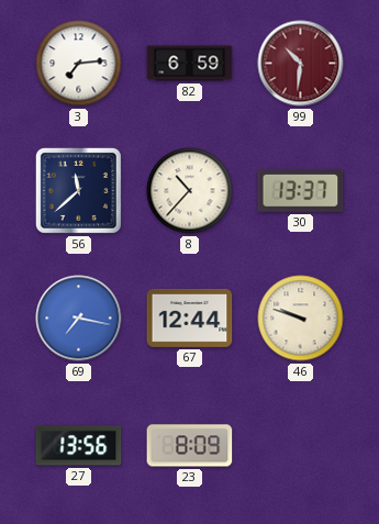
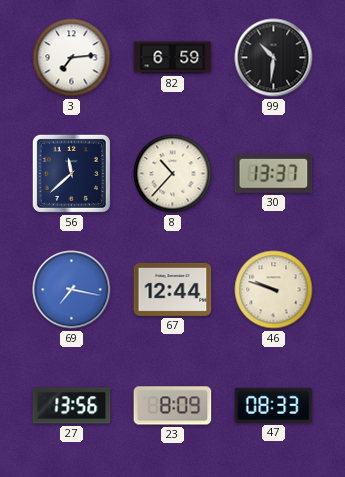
99 dial: burgundy -> black
47: none -> 08:33
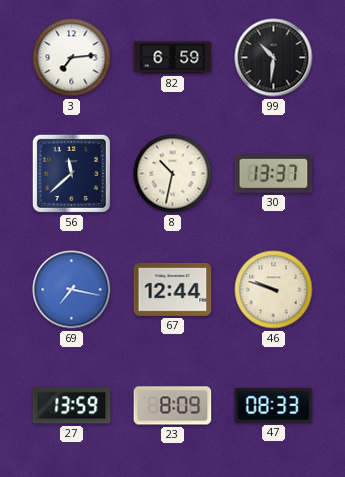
8: 10:37 -> 10:32
27: 13:56 -> 13:59
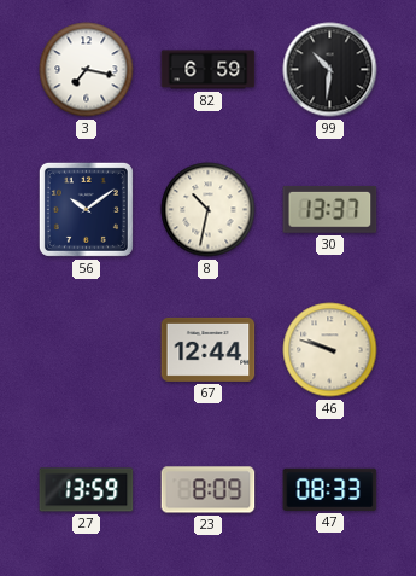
3: 7:14 -> 7:17
56: 11:38 -> 10:09
69: 7:17 -> none
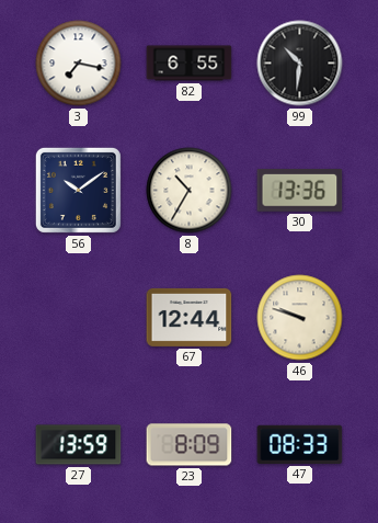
82: 6:59 -> 6:55
8: 10:32 -> 10:35
30: 13:37 -> 13:36
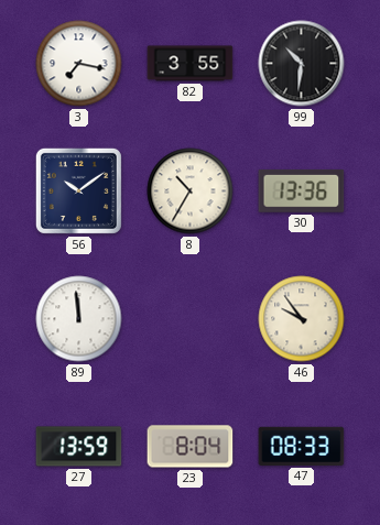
82: 6:55 -> 3:55
89: none -> 11:59
67: 12:44 -> none
46: 9:48 -> 9:54
23: 8:09 -> 8:04
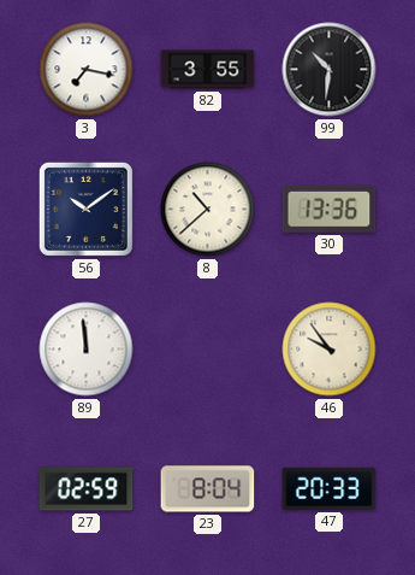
8: 10:35 -> 10:38
27: 13:59 -> 02:59
47: 08:33 -> 20:33
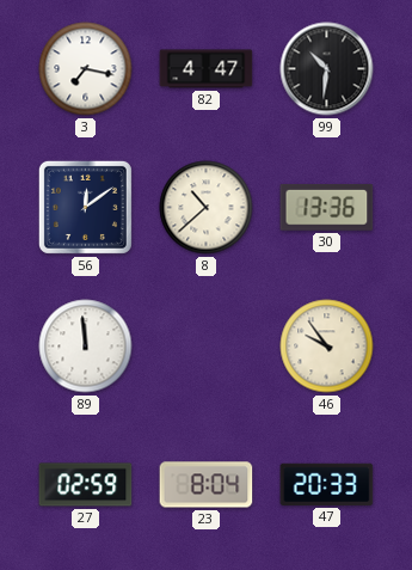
82: 3:55 -> 4:47
56: 10:09 -> 12:09
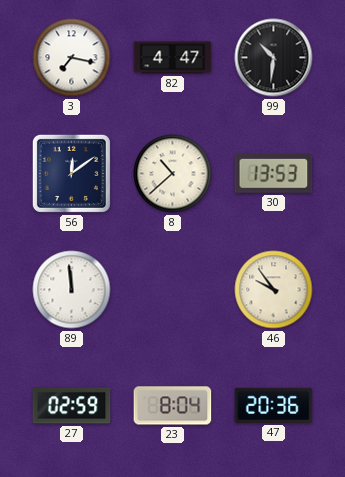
30: 13:36 -> 13:53
47: 20:33 -> 20:36
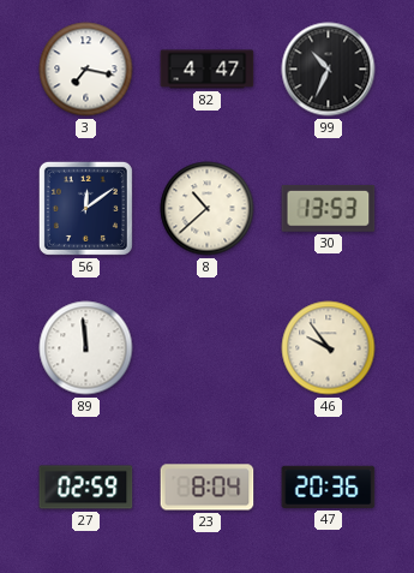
99: 10:31 -> 10:34
